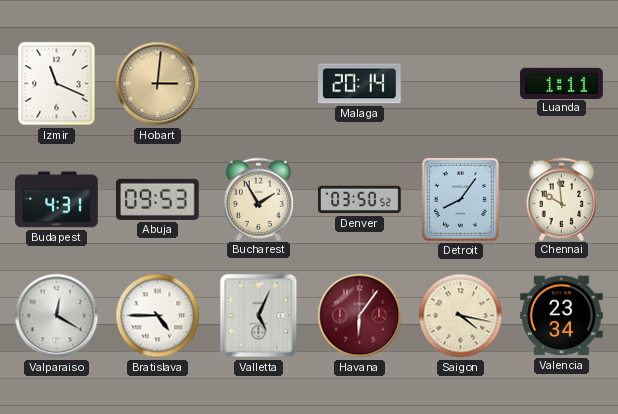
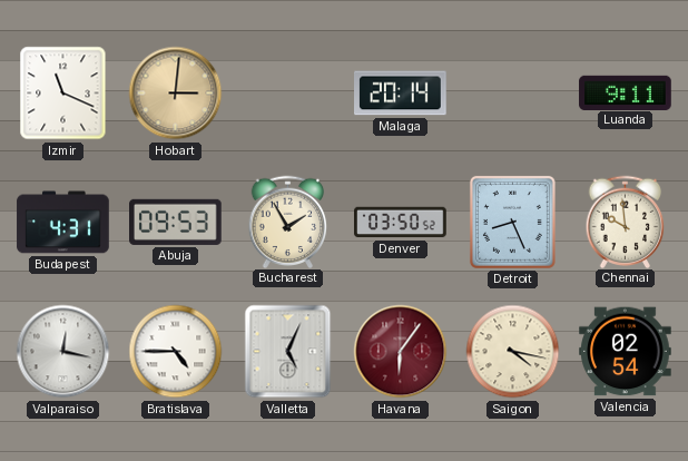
Luanda: 1:11 -> 9:11
Detroit: 8:06 -> 8:26
Valparaiso: 12:20 -> 12:17
Valencia: 23:34 -> 02:54
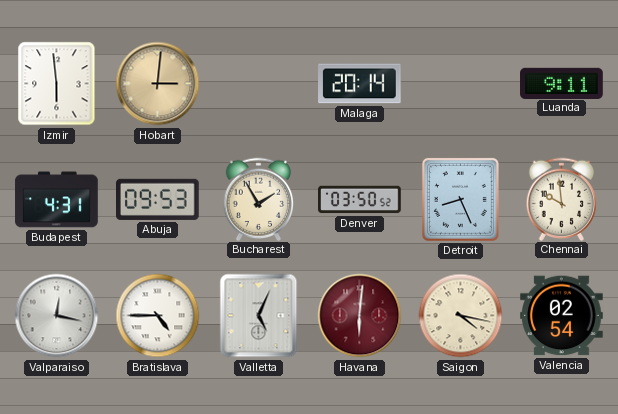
Izmir: 11:19 -> 5:59
Havana: 6:06 -> 6:01
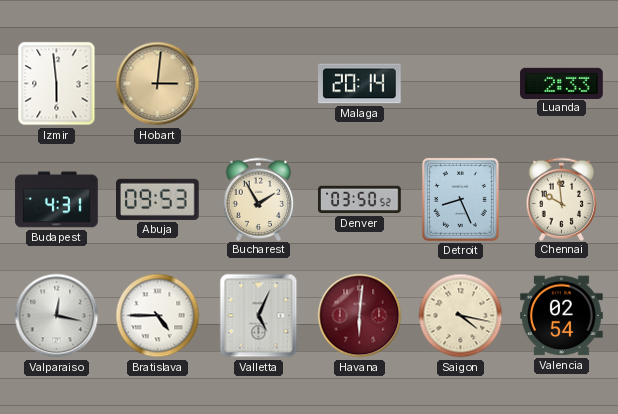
Luanda: 9:11 -> 2:33
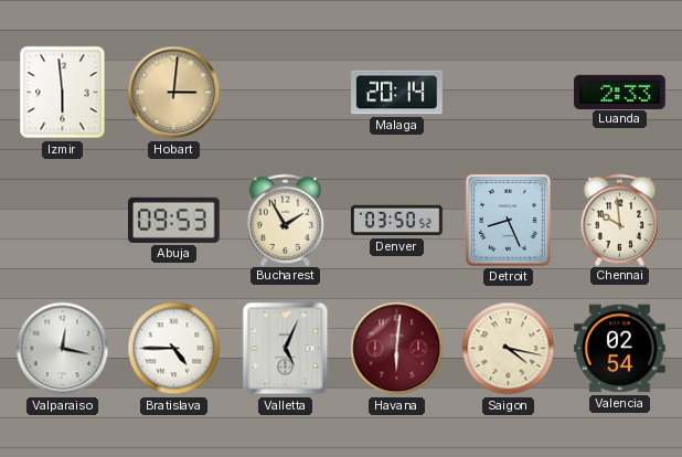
Budapest: 4:31 -> none
